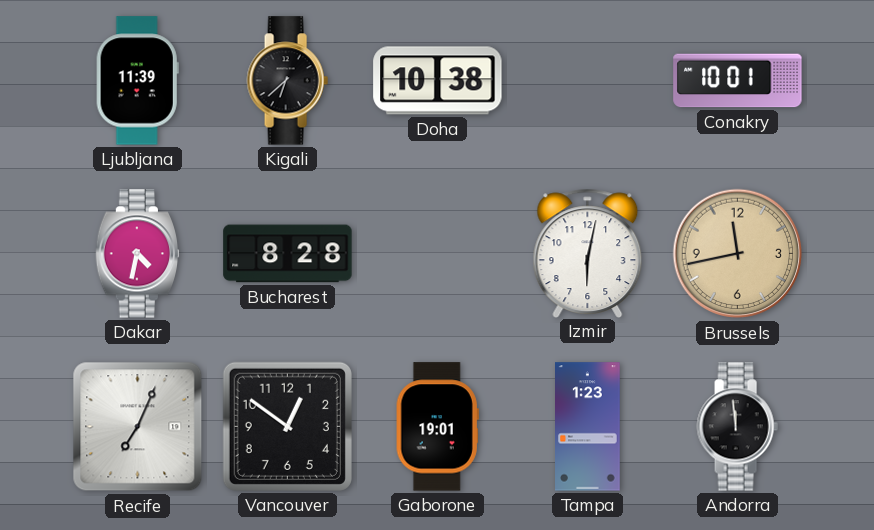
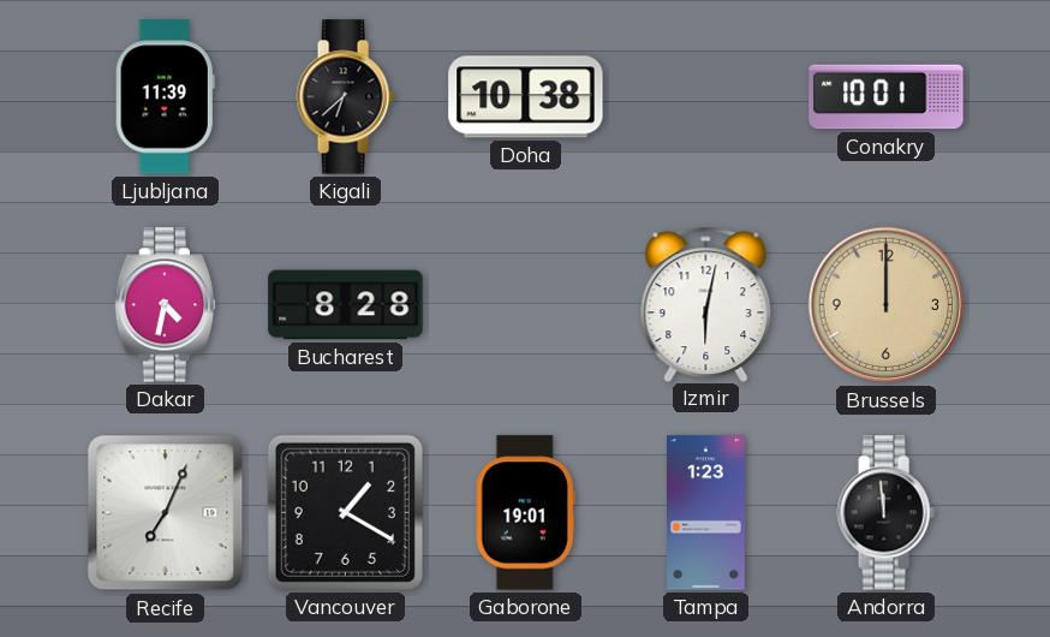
Brussels: 11:43 -> 12:00
Vancouver: 12:51 -> 1:20
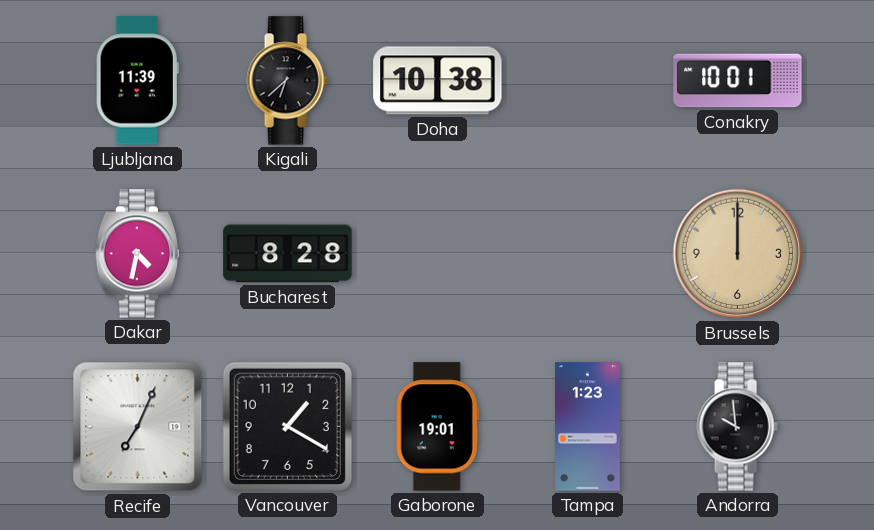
Izmir: 6:02 -> none
Andorra: 11:59 -> 9:59
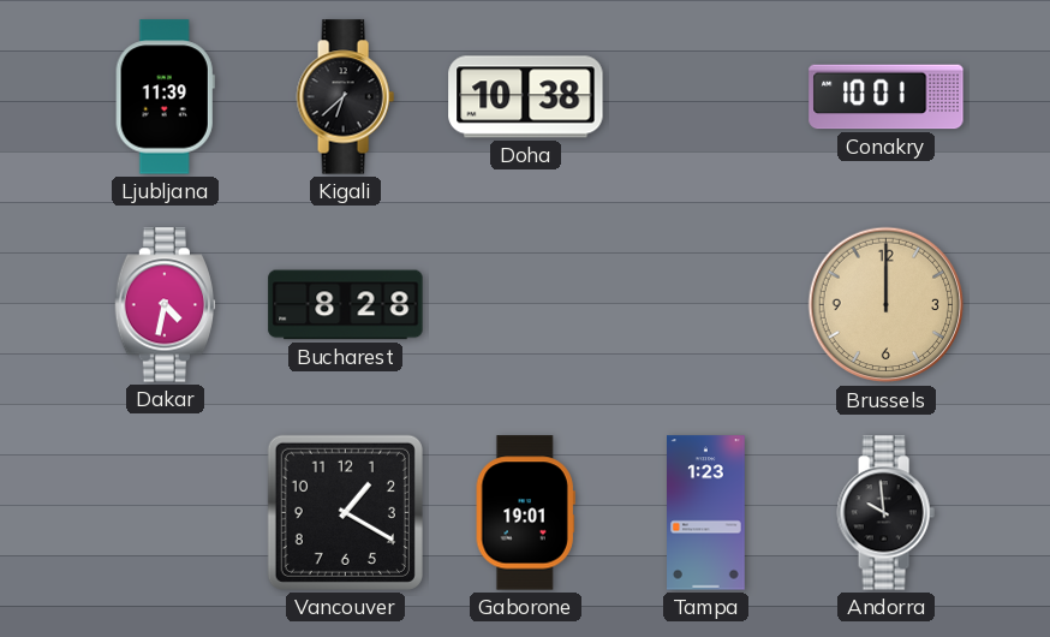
Recife: 7:04 -> none
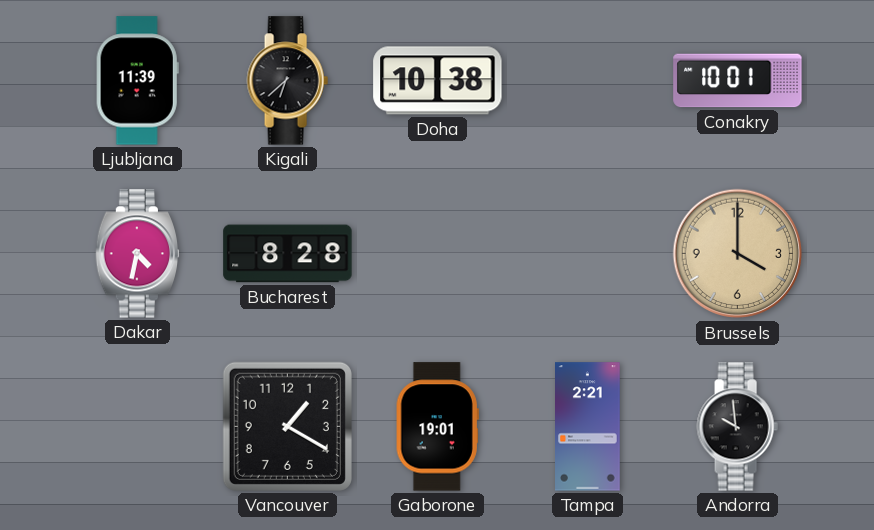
Brussels: 12:00 -> 4:00
Tampa: 1:23 -> 2:21
